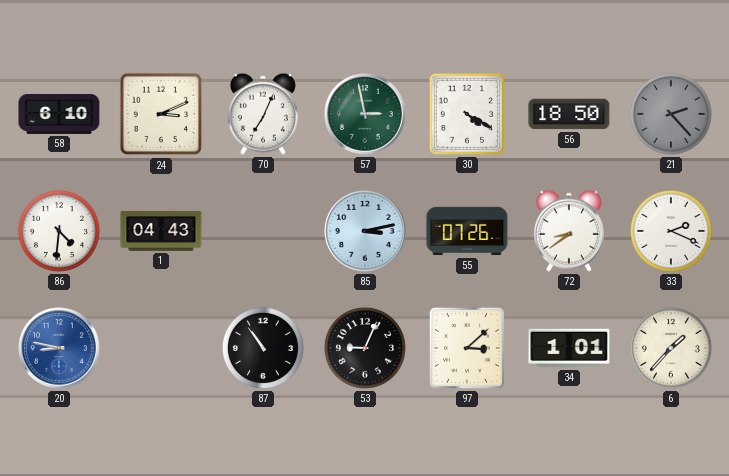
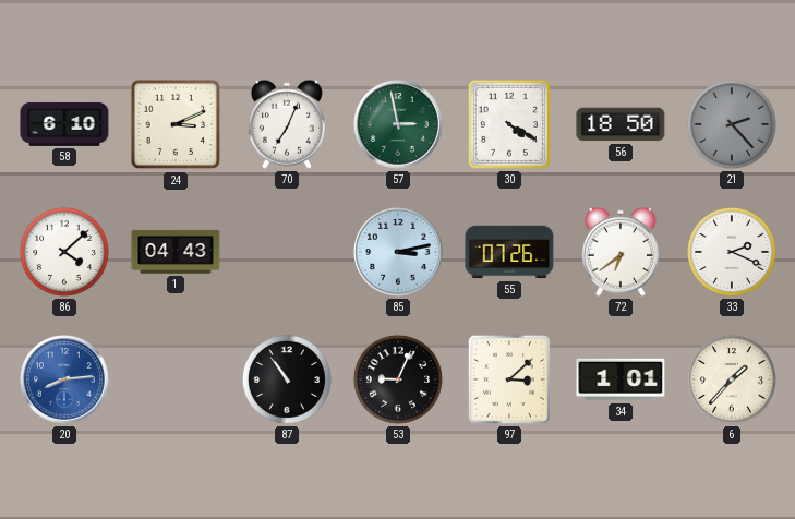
86: 4:31 -> 4:08
72: 8:39 -> 6:39
20: 8:47 -> 8:14
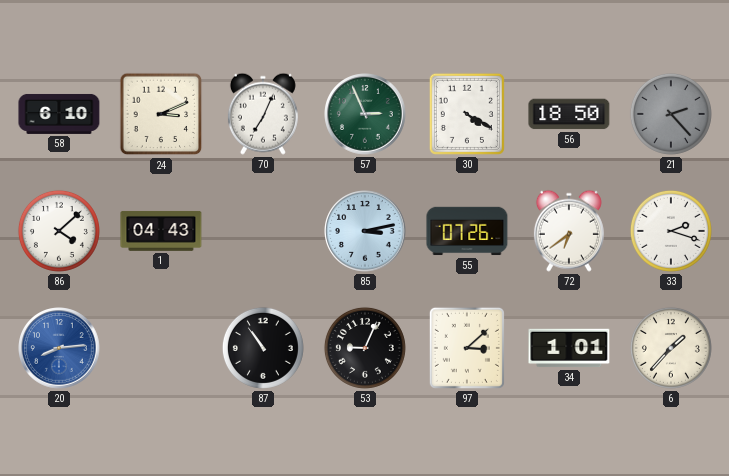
57: 2:58 -> 2:56
33: 2:19 -> 2:18
